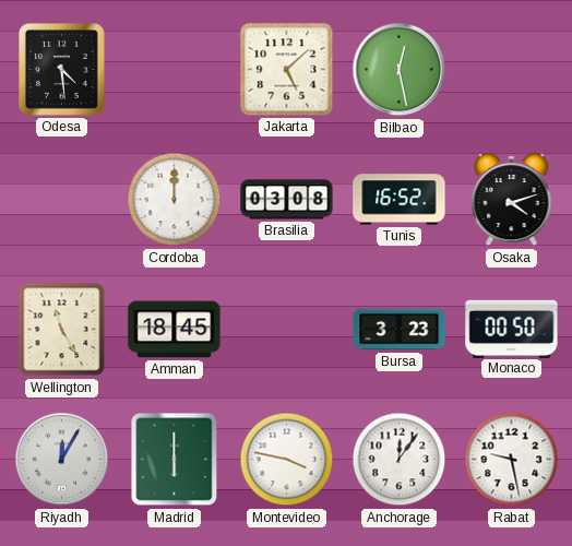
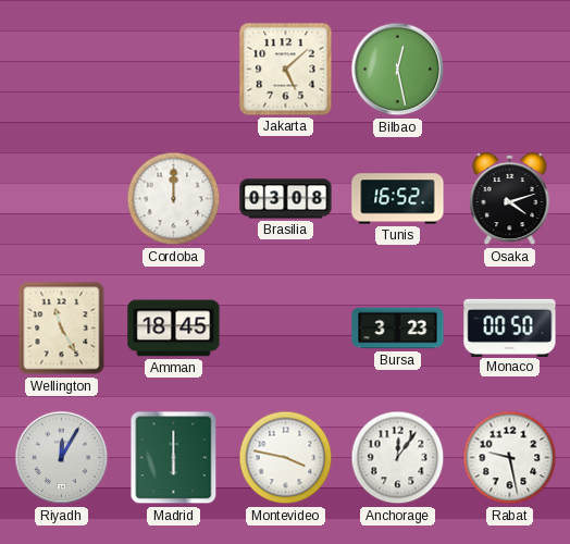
Odesa: 4:29 -> none
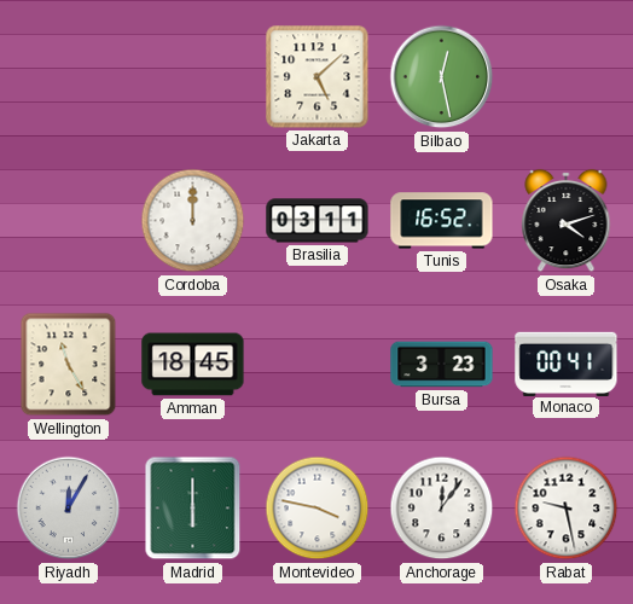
Brasilia: 03:08 -> 03:11
Monaco: 00:50 -> 00:41
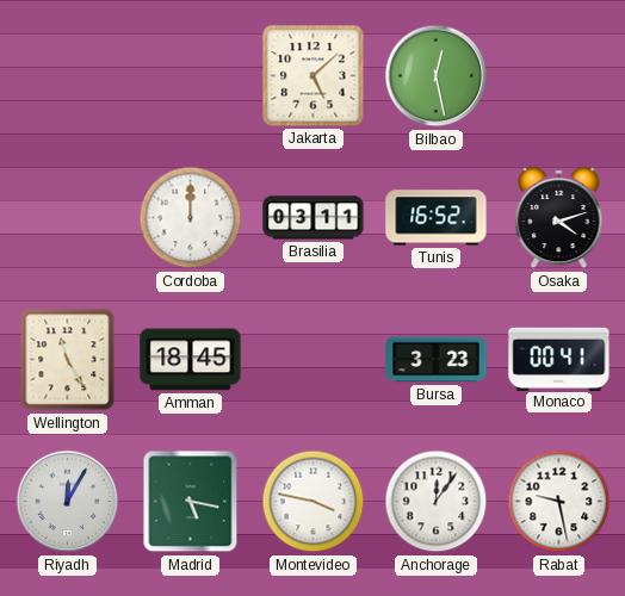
Madrid: 6:00 -> 5:17
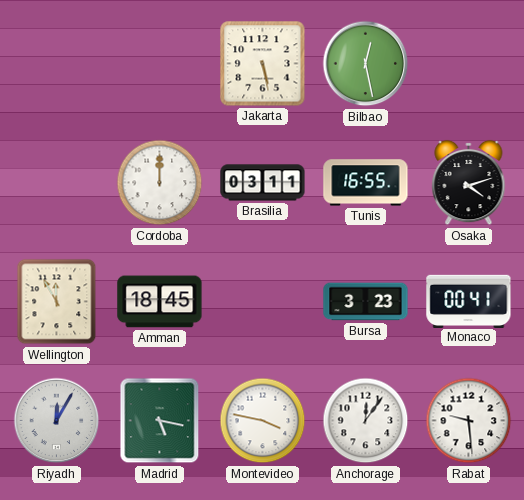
Jakarta: 5:08 -> 5:28
Tunis: 16:52 -> 16:55
Wellington: 11:25 -> 11:55
Rabat: 9:28 -> 9:29
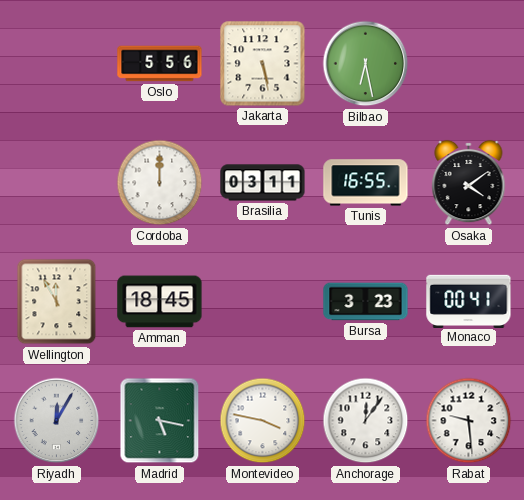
Oslo: none -> 5:56
Bilbao: 12:28 -> 6:28
Osaka: 4:12 -> 4:09
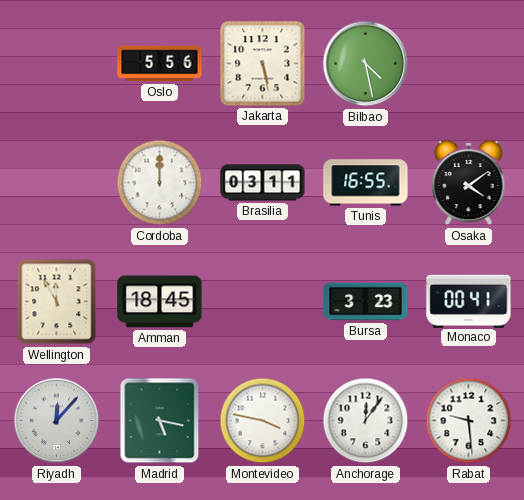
Bilbao: 6:28 -> 4:28
Riyadh: 12:05 -> 12:07
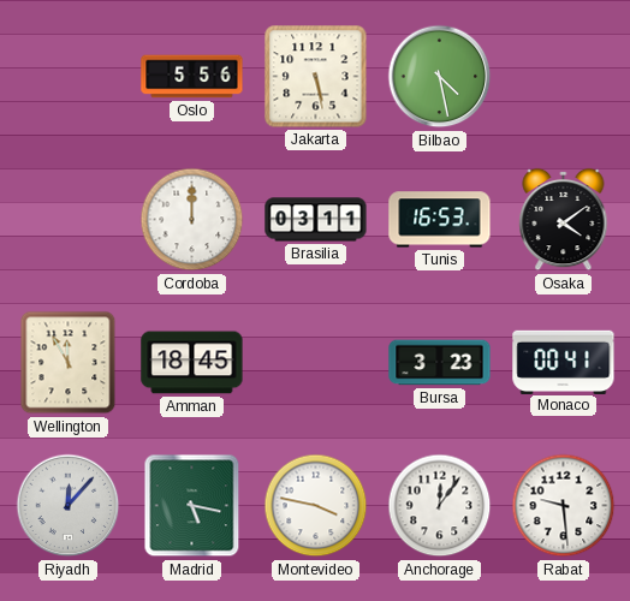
Tunis: 16:55 -> 16:53
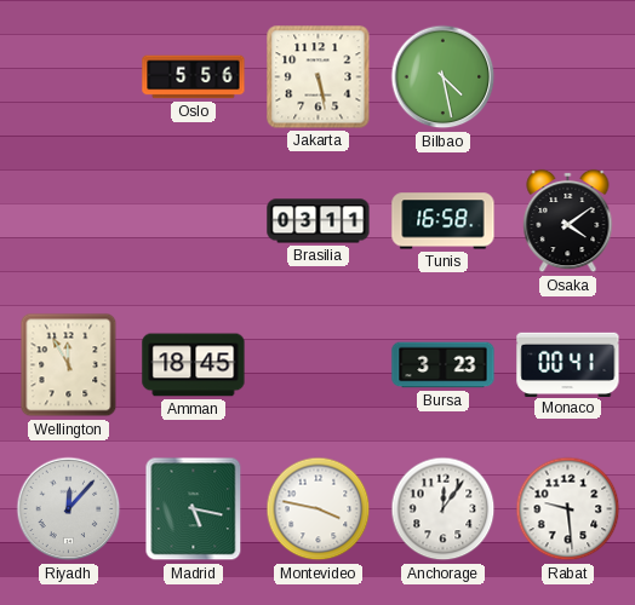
Cordoba: 12:00 -> none
Tunis: 16:53 -> 16:58
